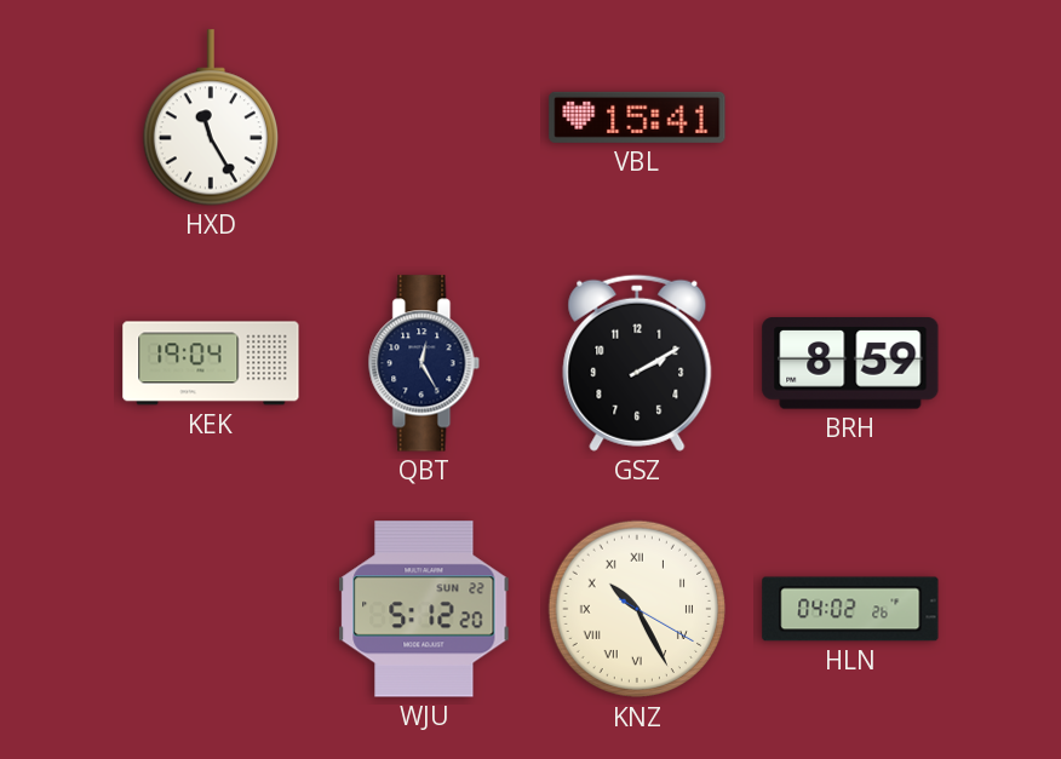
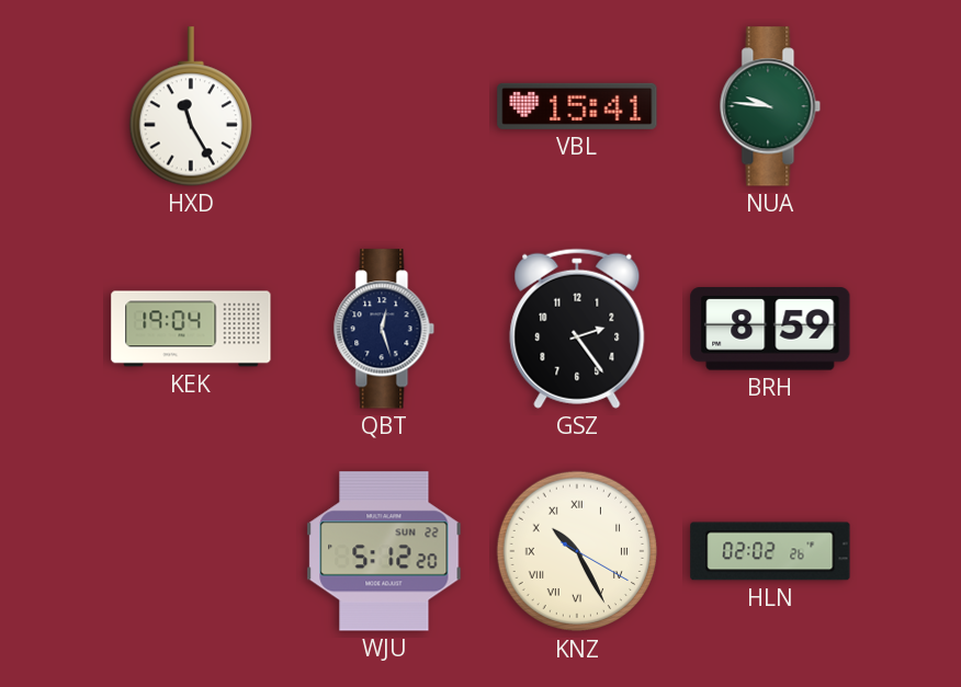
NUA: none -> 9:46
QBT: 12:25 -> 12:27
GSZ: 2:10 -> 2:24
HLN: 04:02 -> 02:02
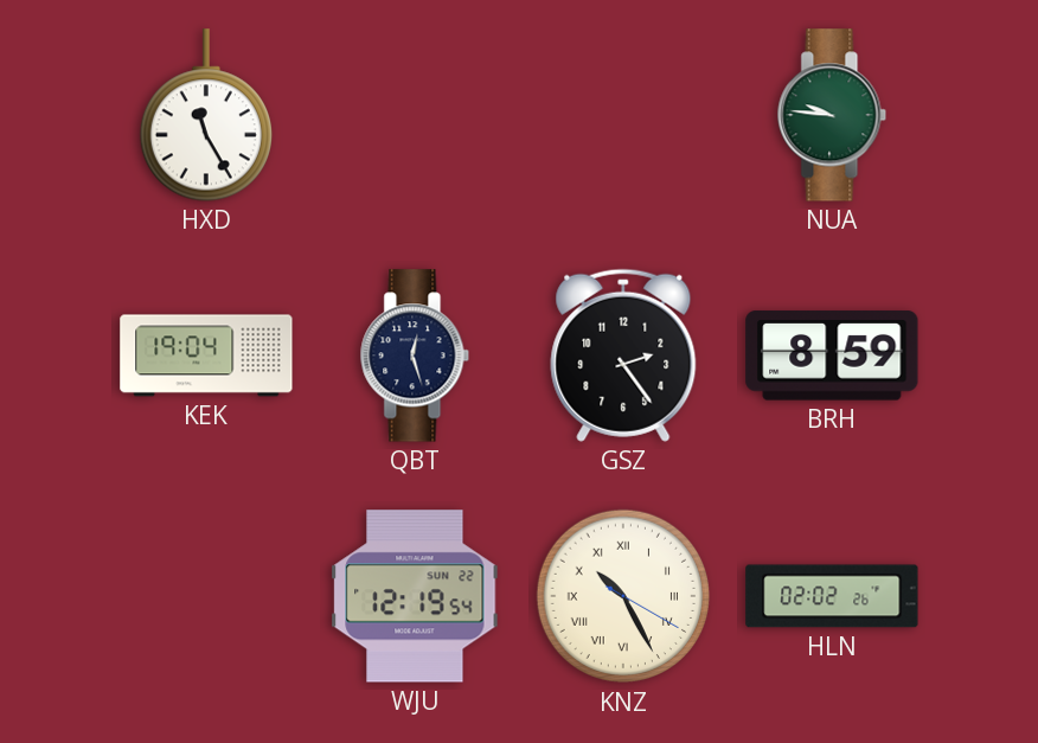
VBL: 15:41 -> none
WJU: 5:12 -> 12:19
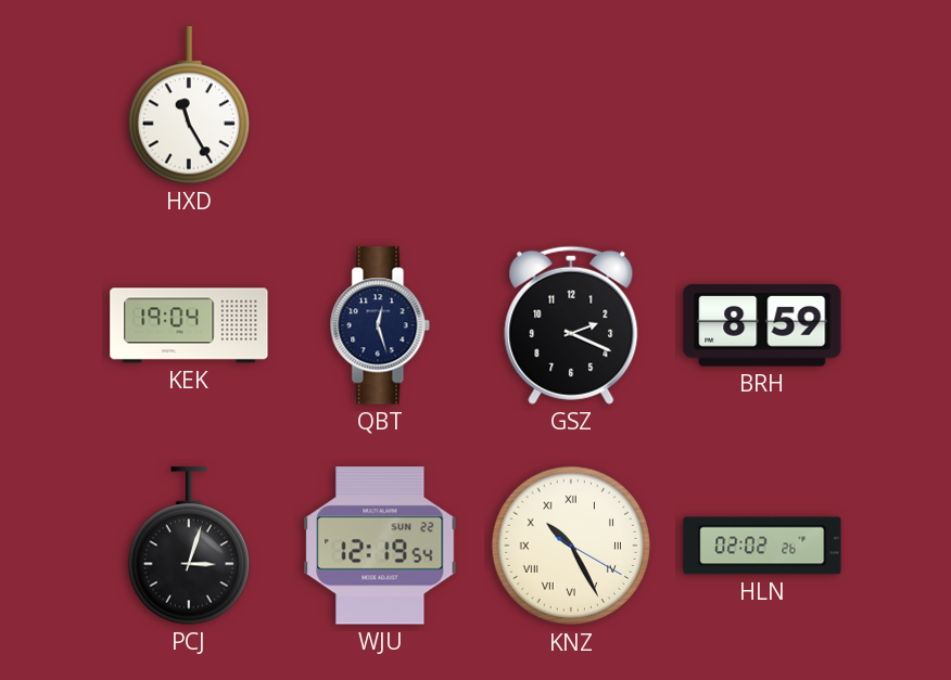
NUA: 9:46 -> none
GSZ: 2:24 -> 2:19
PCJ: none -> 3:03
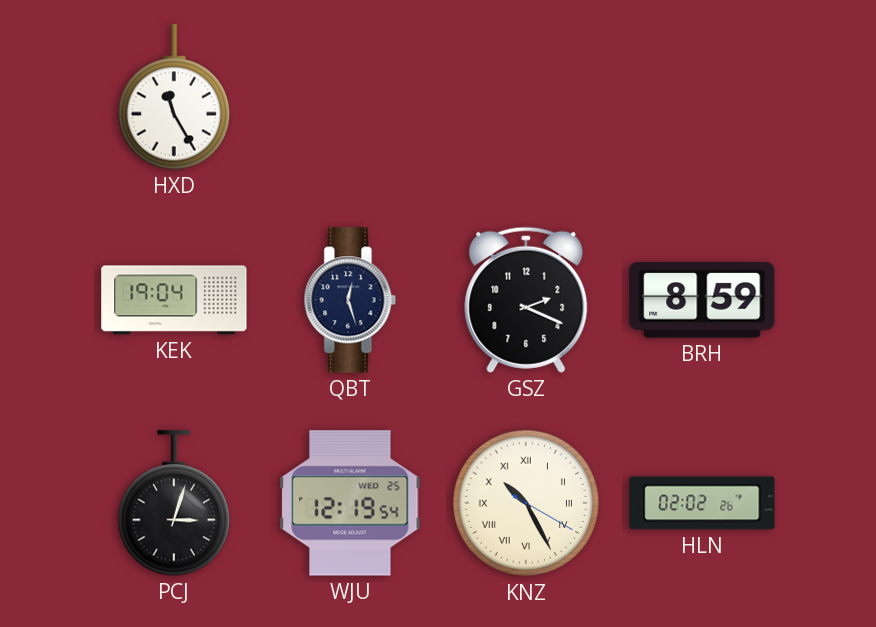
WJU date: SUN 22 -> WED 25
